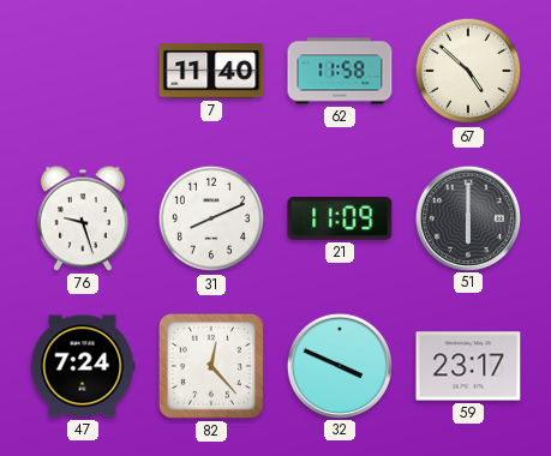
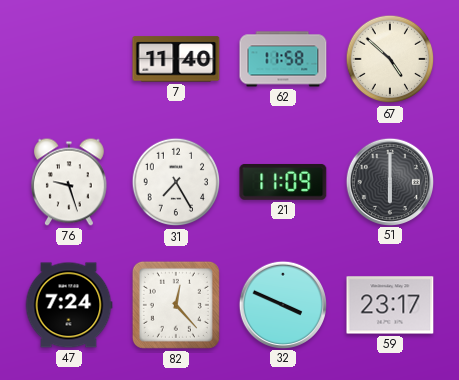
31: 8:11 -> 7:25
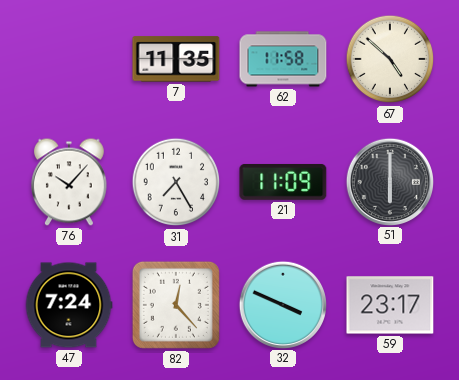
7: 11:40 -> 11:35
76: 9:27 -> 10:07
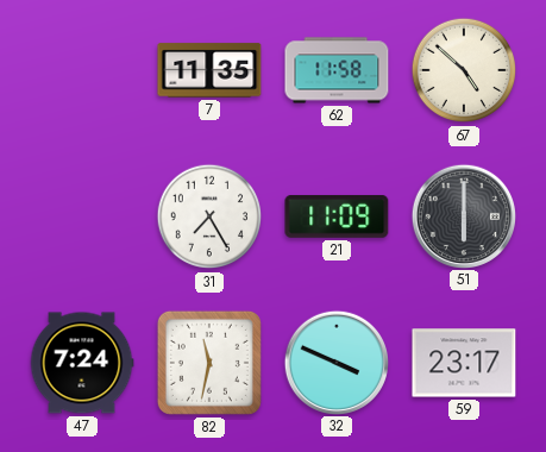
76: 10:07 -> none
82: 12:23 -> 11:32
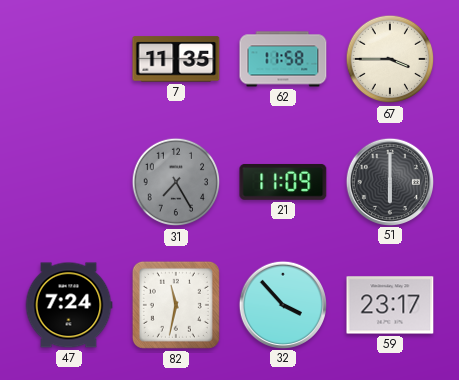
67: 4:52 -> 3:45
31 dial: white -> grey
32: 3:49 -> 3:53
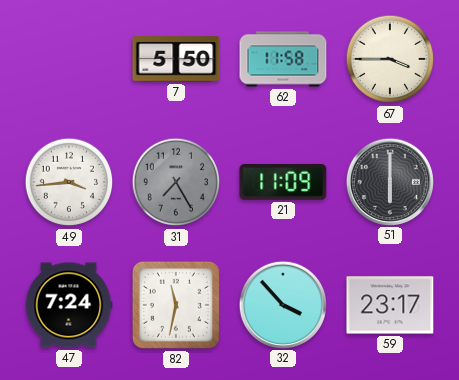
7: 11:35 -> 5:50
49: none -> 3:44
